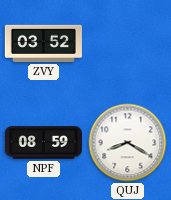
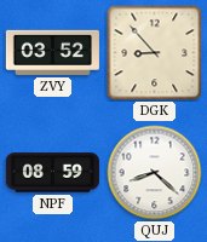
DGK: none -> 8:53
QUJ: 8:20 -> 8:22
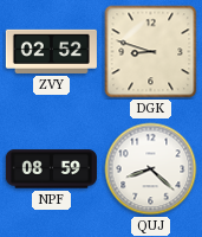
ZVY: 03:52 -> 02:52
DGK: 8:53 -> 8:48
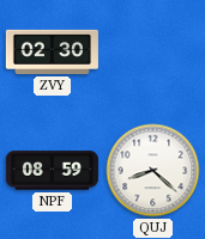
ZVY: 02:52 -> 02:30
DGK: 8:48 -> none
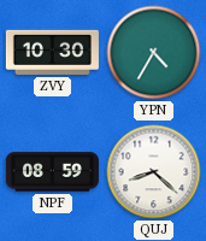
ZVY: 02:30 -> 10:30
YPN: none -> 4:35
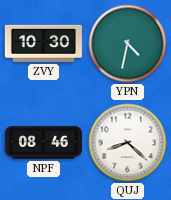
YPN: 4:35 -> 4:32
NPF: 08:59 -> 08:46
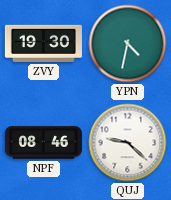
ZVY: 10:30 -> 19:30
QUJ: 8:22 -> 9:22
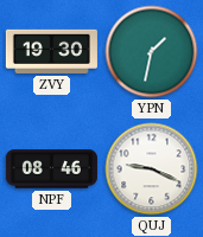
YPN: 4:32 -> 1:32
QUJ: 9:22 -> 9:19
